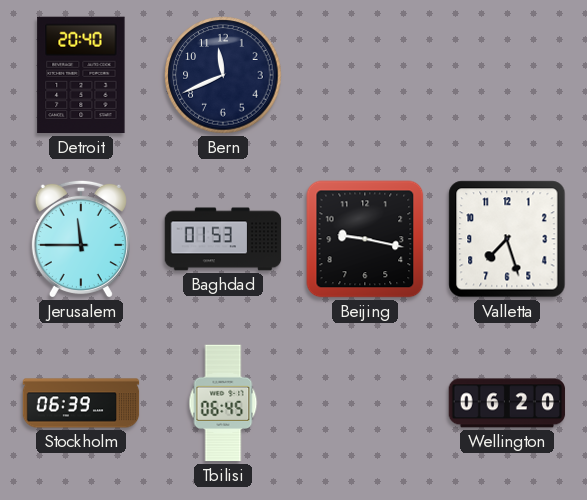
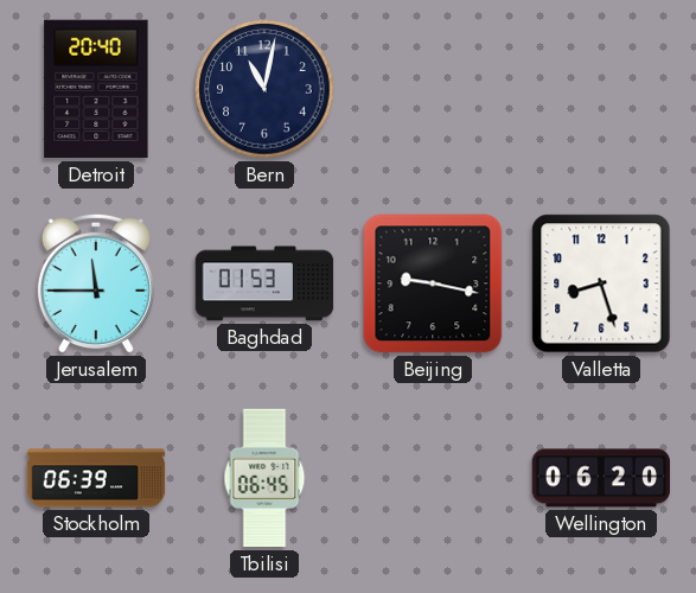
Bern: 11:41 -> 11:02
Valletta: 7:27 -> 8:27
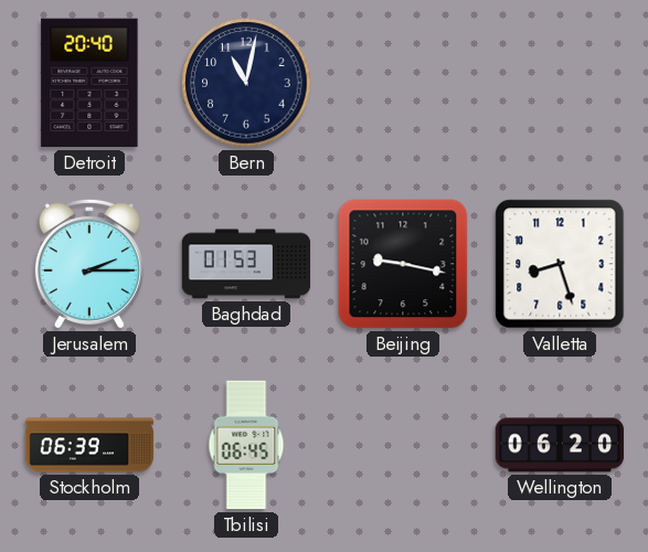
Jerusalem: 11:45 -> 2:15
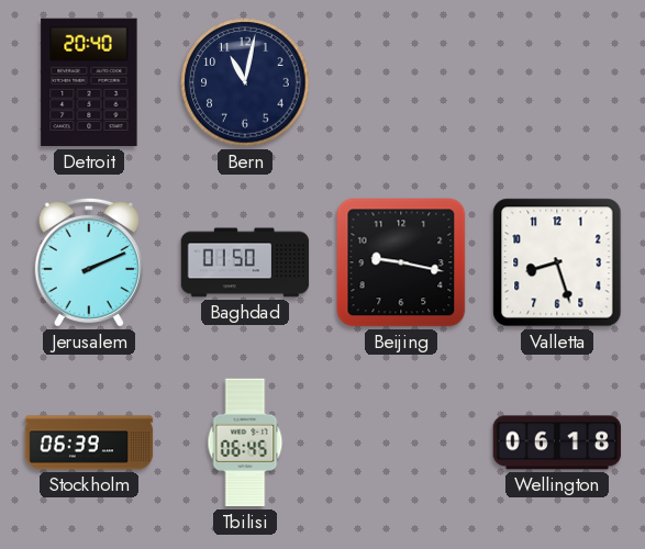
Jerusalem: 2:15 -> 2:11
Baghdad: 01:53 -> 01:50
Wellington: 06:20 -> 06:18
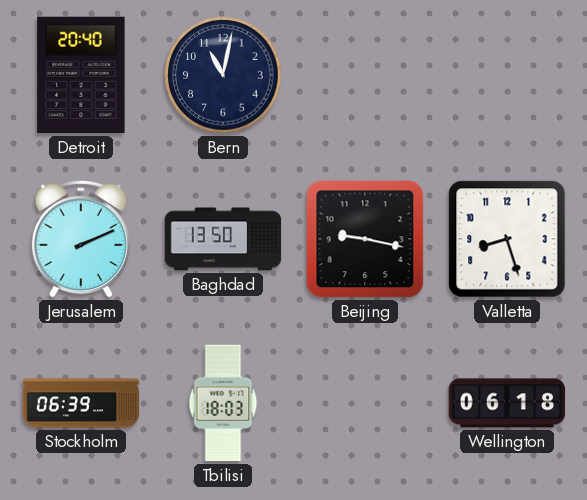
Baghdad: 01:50 -> 13:50
Tbilisi: 06:45 -> 18:03
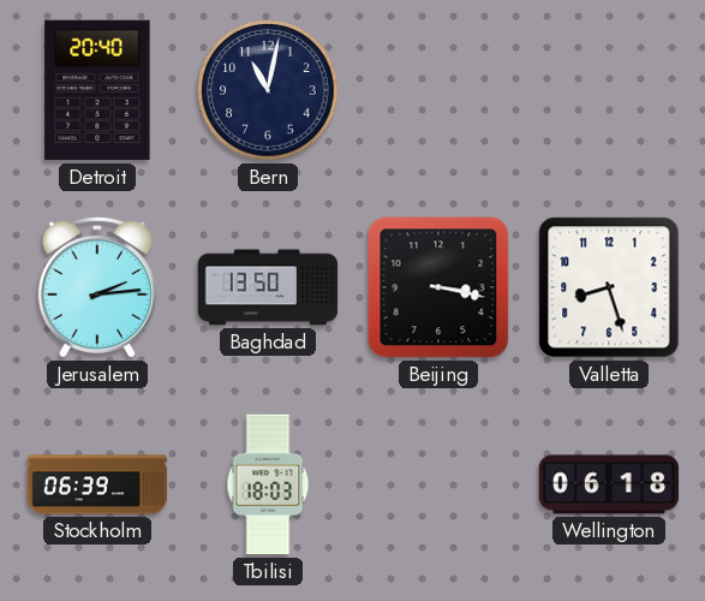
Jerusalem: 2:11 -> 2:14
Beijing: 9:17 -> 3:17
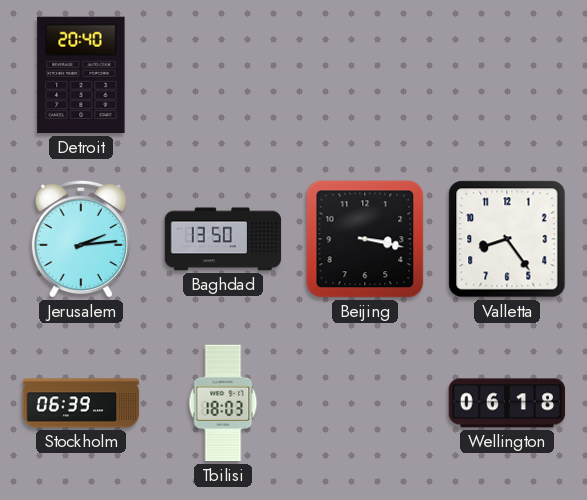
Bern: 11:02 -> none
Valletta: 8:27 -> 8:24
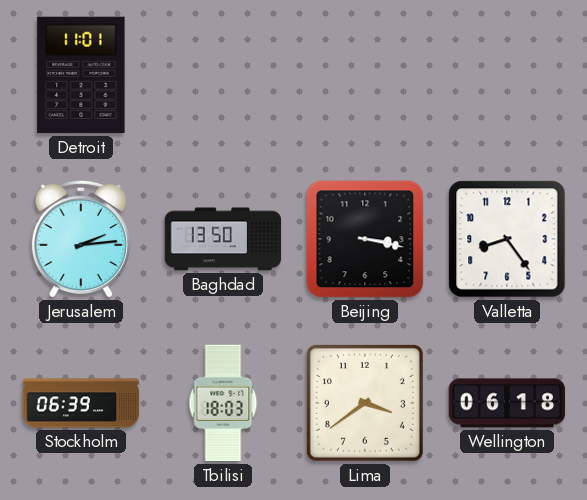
Detroit: 20:40 -> 11:01
Lima: none -> 3:39
